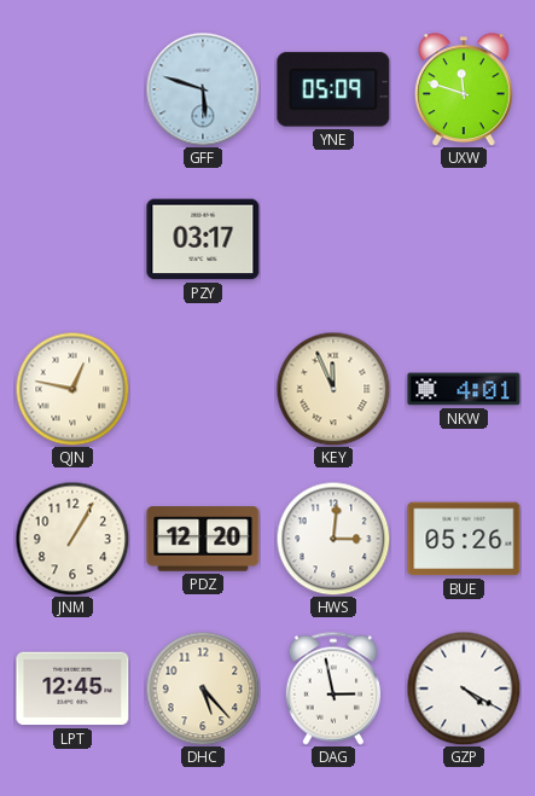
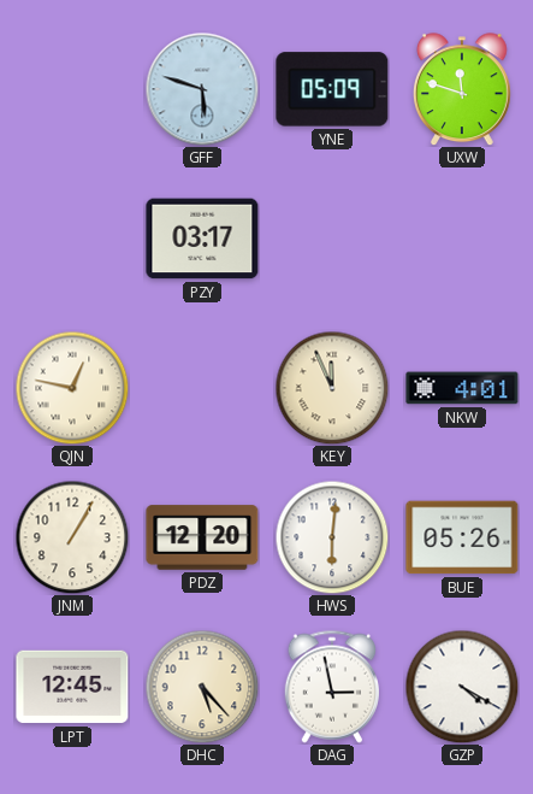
HWS: 3:01 -> 6:01
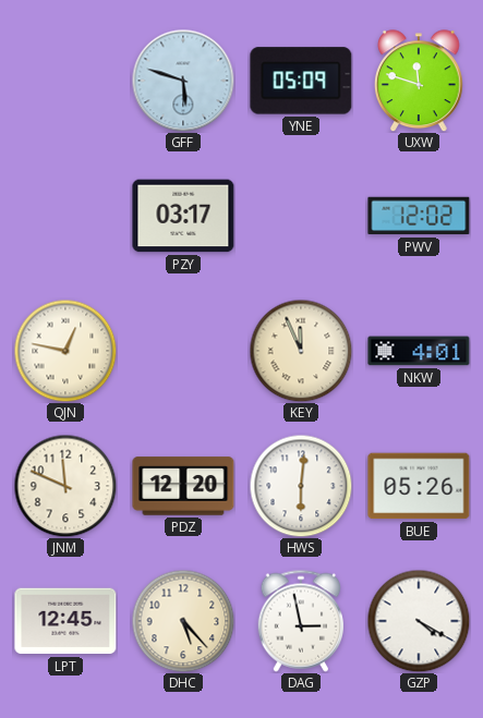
PWV: none -> 12:02
JNM: 1:05 -> 11:49
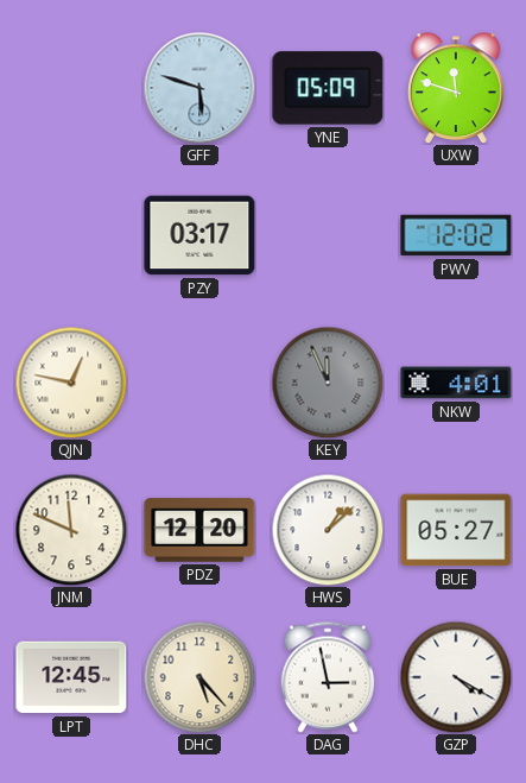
KEY dial: cream -> grey
HWS: 6:01 -> 1:08
BUE: 05:26 -> 05:27
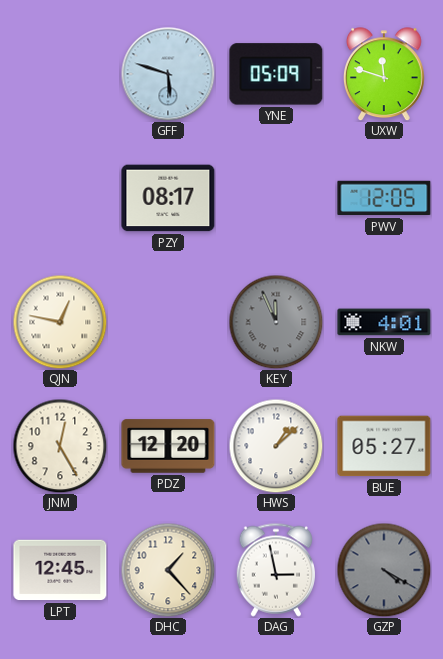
PZY: 03:17 -> 08:17
PWV: 12:02 -> 12:05
JNM: 11:49 -> 12:25
DHC: 5:23 -> 1:23
GZP dial: white -> grey
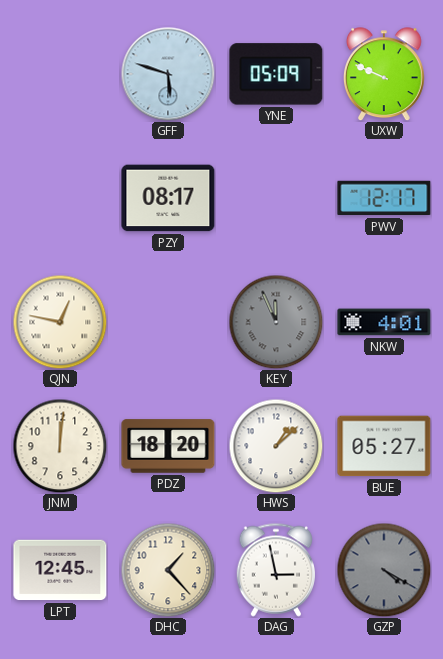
UXW: 11:48 -> 9:49
PWV: 12:05 -> 12:17
JNM: 12:25 -> 12:01
PDZ: 12:20 -> 18:20
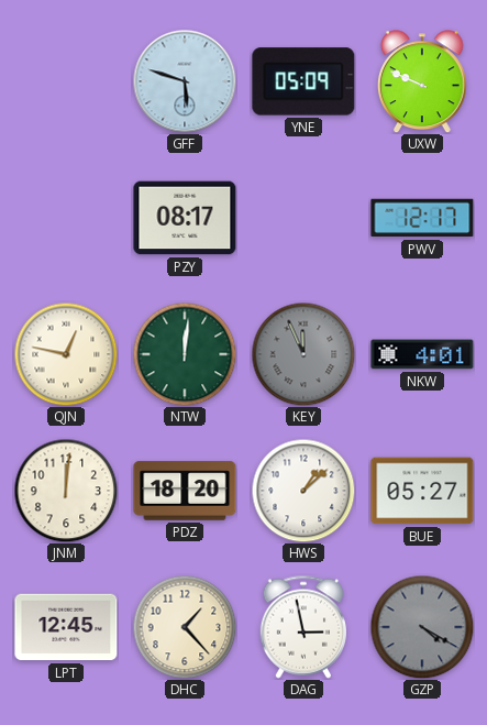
NTW: none -> 12:01
